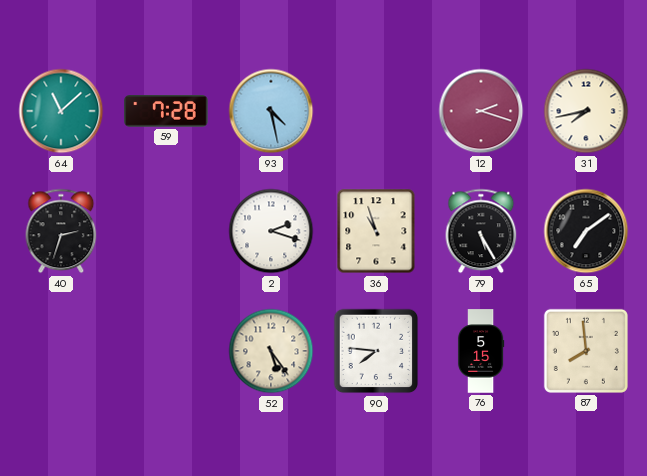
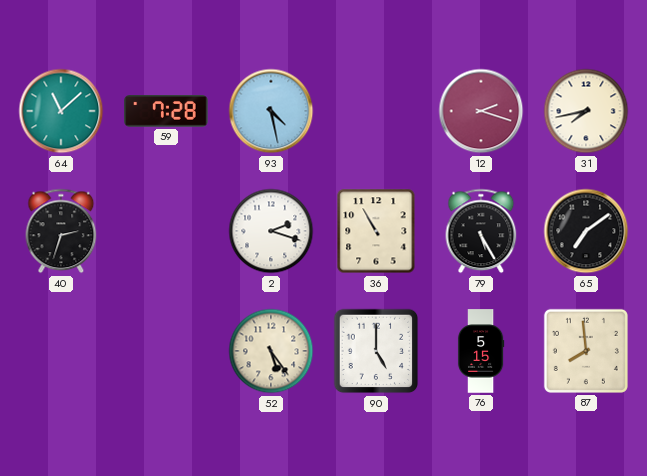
36: 10:57 -> 10:55
90: 7:46 -> 5:00
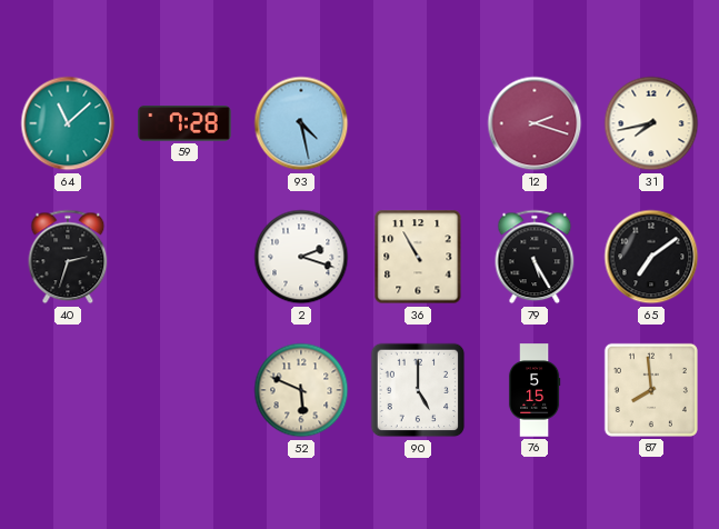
52: 5:24 -> 5:49
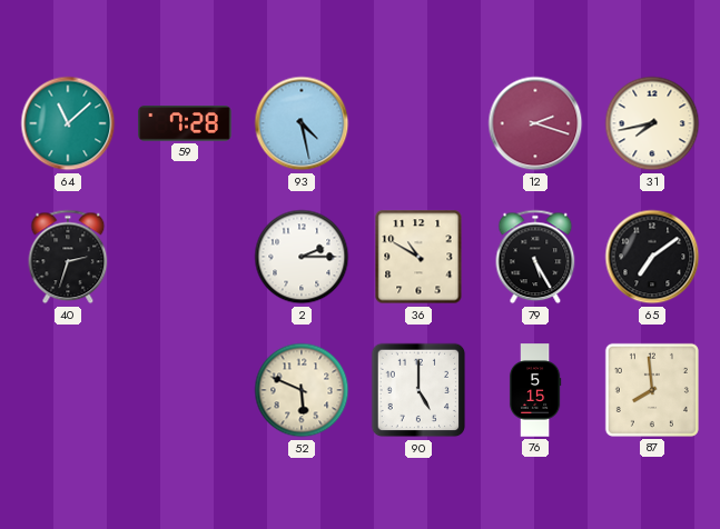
2: 2:18 -> 2:15
36: 10:55 -> 10:50
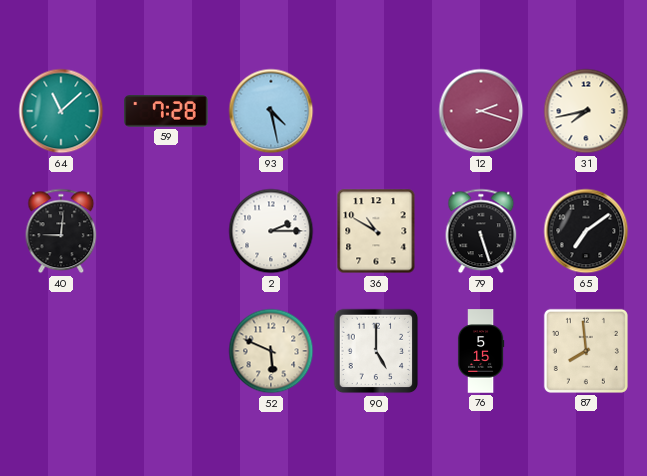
40: 2:33 -> 9:01
79: 5:25 -> 5:27
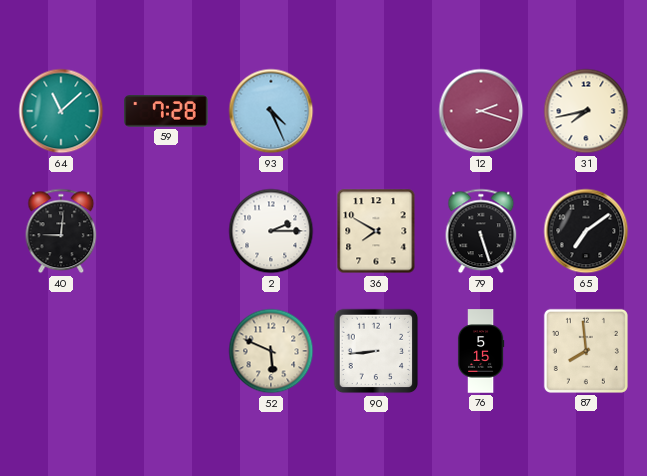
93: 4:28 -> 4:26
36: 10:50 -> 7:50
90: 5:00 -> 8:44
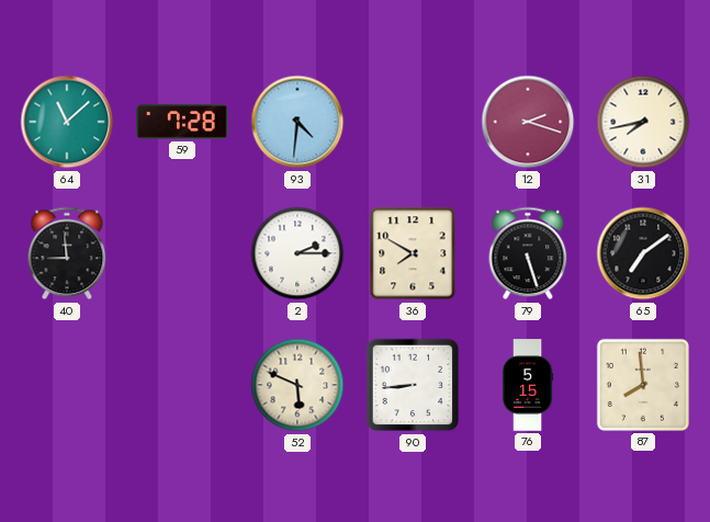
93: 4:26 -> 4:31
40: 9:01 -> 8:59
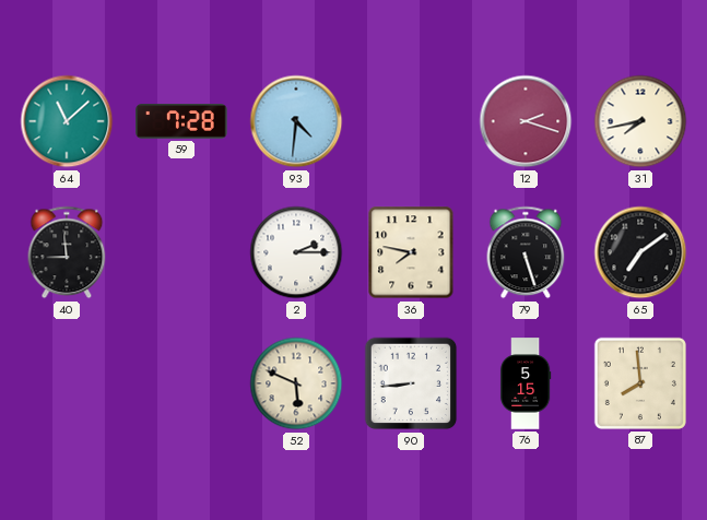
36: 7:50 -> 7:47
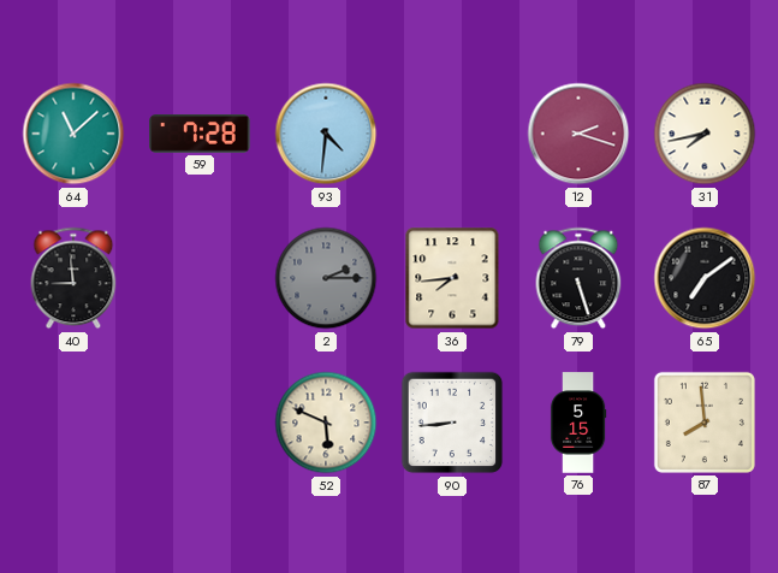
2 dial: white -> grey
36: 7:47 -> 7:44
